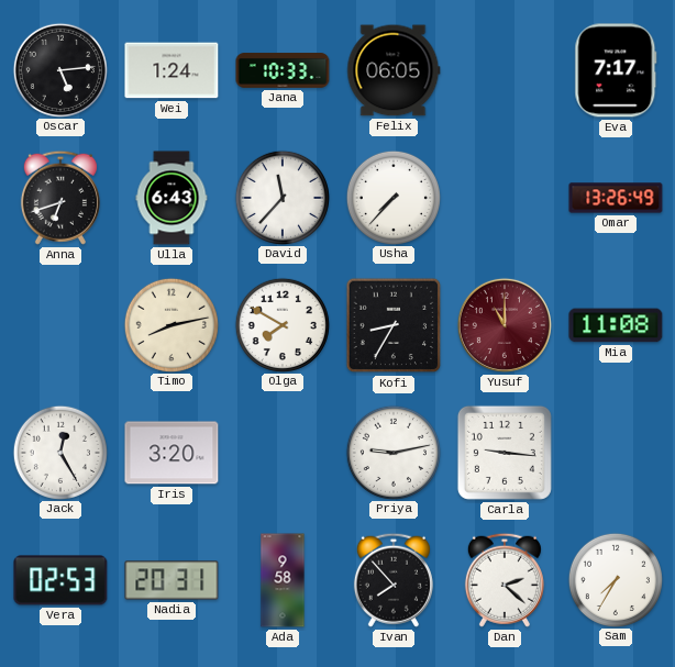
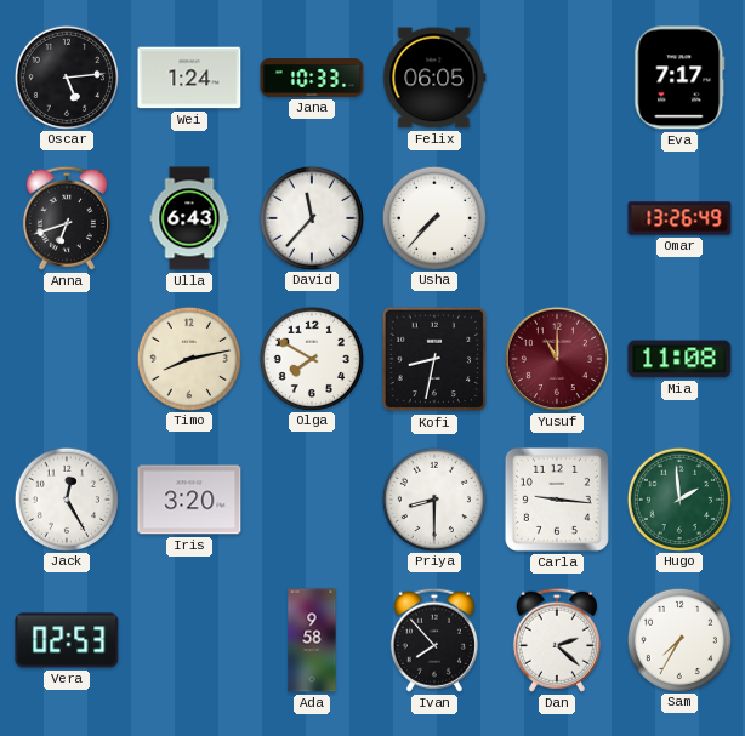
Kofi: 8:35 -> 8:32
Priya: 9:13 -> 8:30
Hugo: none -> 1:59
Nadia: 20:31 -> none
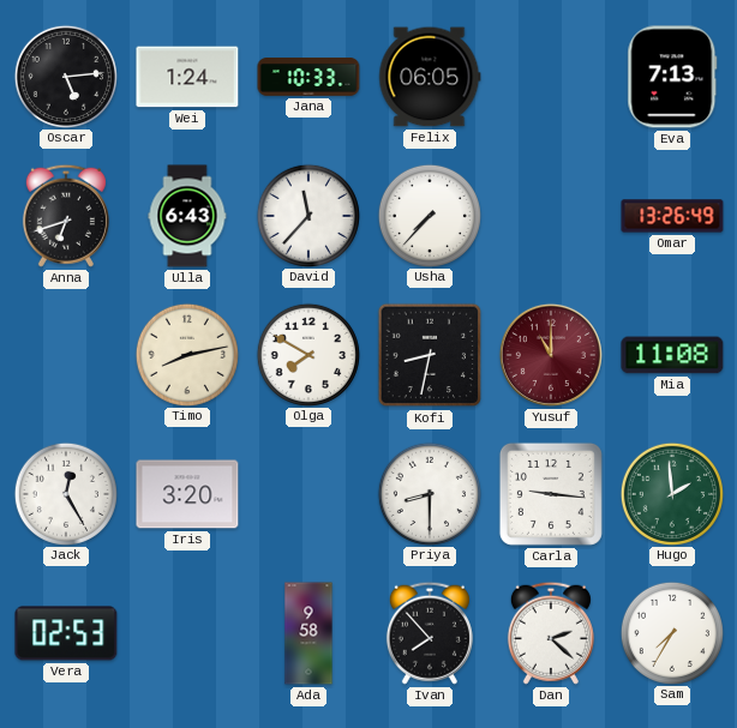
Eva: 7:17 -> 7:13
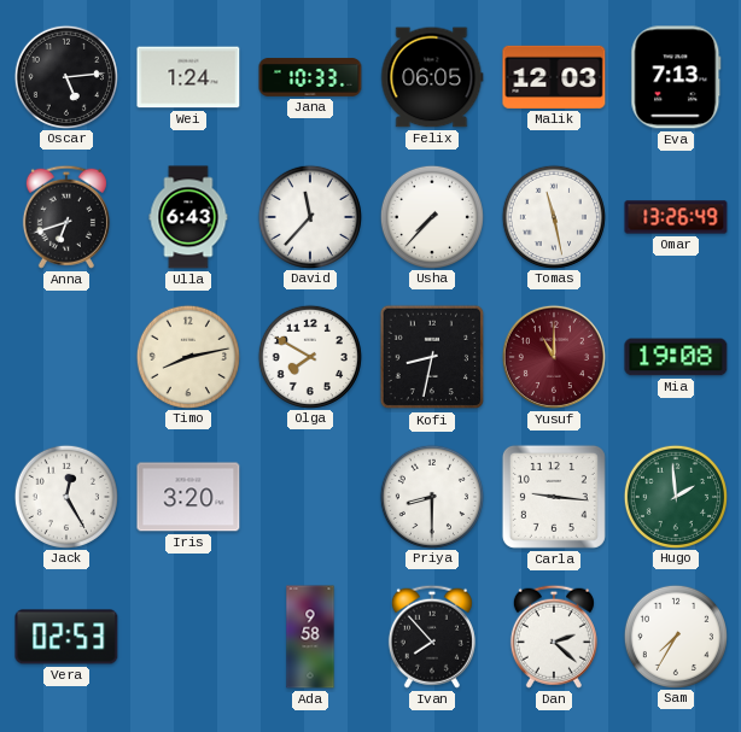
Malik: none -> 12:03
Tomas: none -> 11:28
Mia: 11:08 -> 19:08
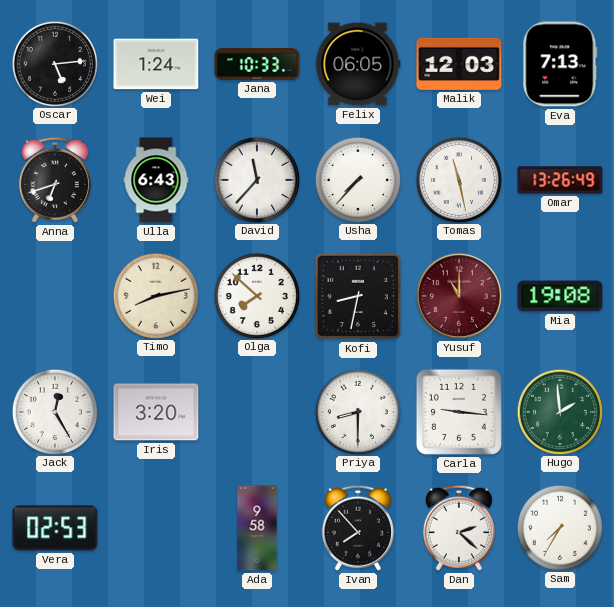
Olga: 7:50 -> 7:52
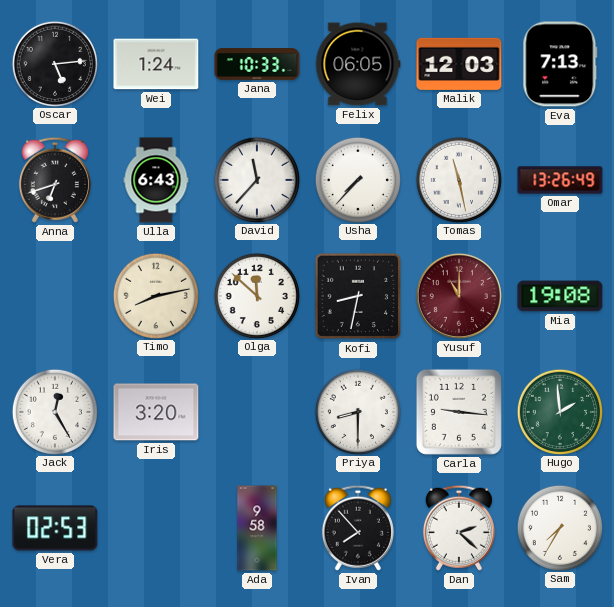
Olga: 7:52 -> 11:52
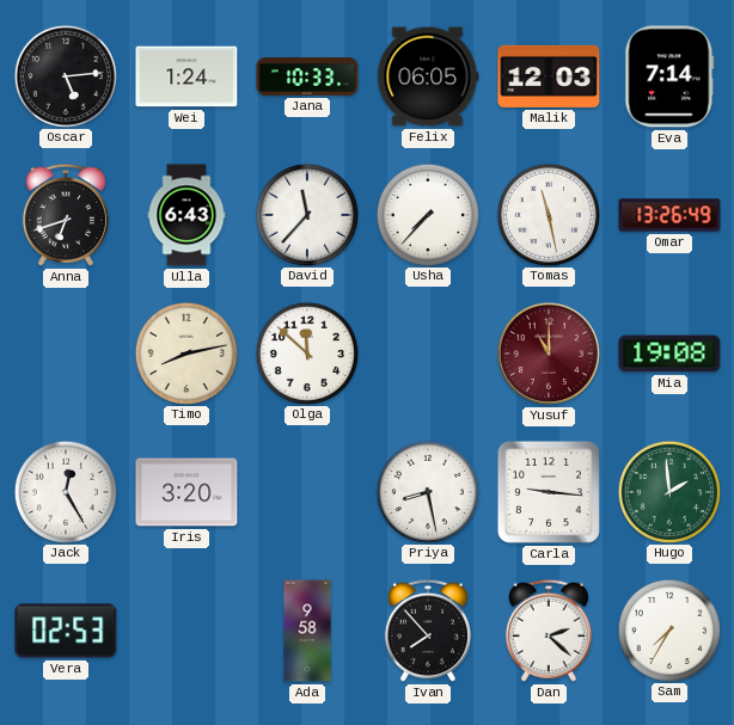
Eva: 7:13 -> 7:14
Kofi: 8:32 -> none
Priya: 8:30 -> 8:28
